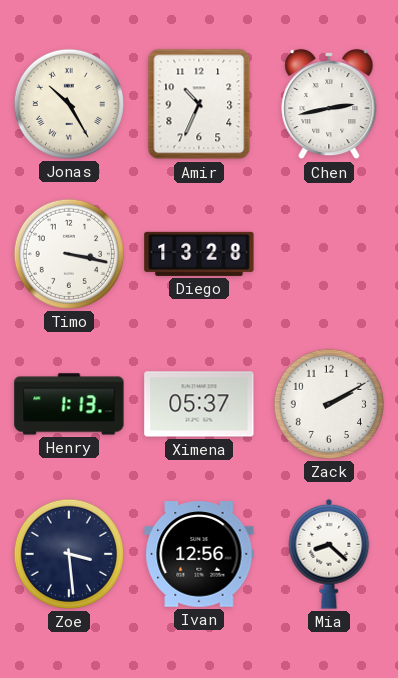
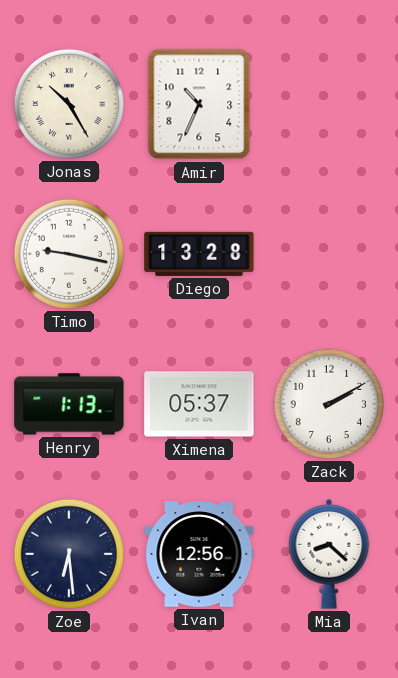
Chen: 2:43 -> none
Timo: 3:17 -> 9:17
Zoe: 3:29 -> 6:29
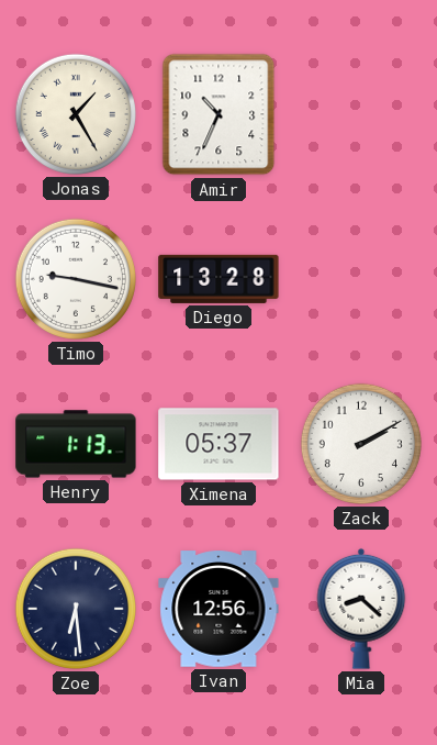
Jonas: 10:25 -> 1:25
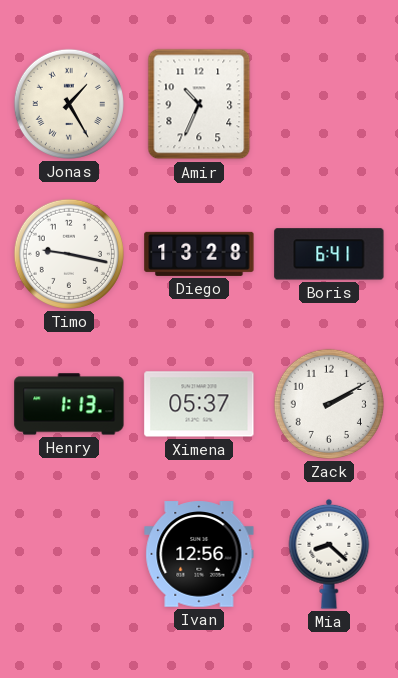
Boris: none -> 6:41
Zoe: 6:29 -> none
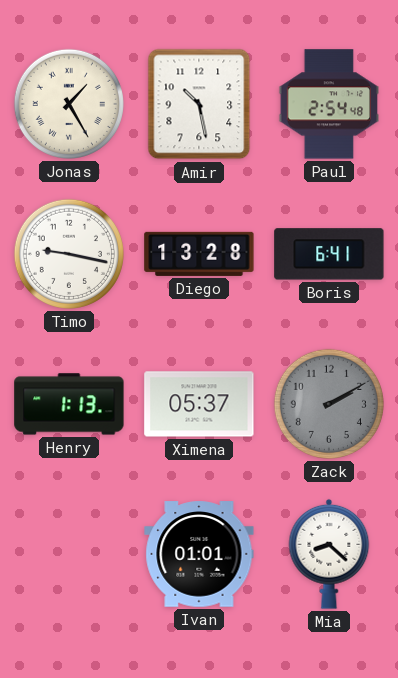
Amir: 10:34 -> 10:28
Paul: none -> 2:54
Zack dial: white -> grey
Ivan: 12:56 -> 01:01
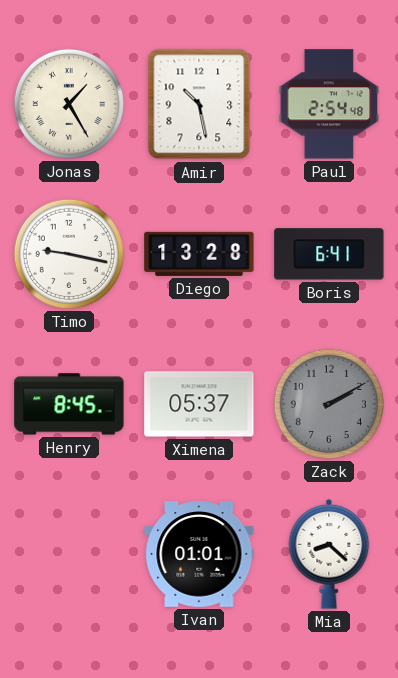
Henry: 1:13 -> 8:45
